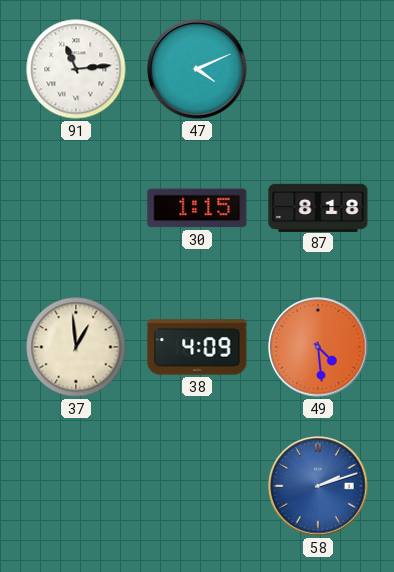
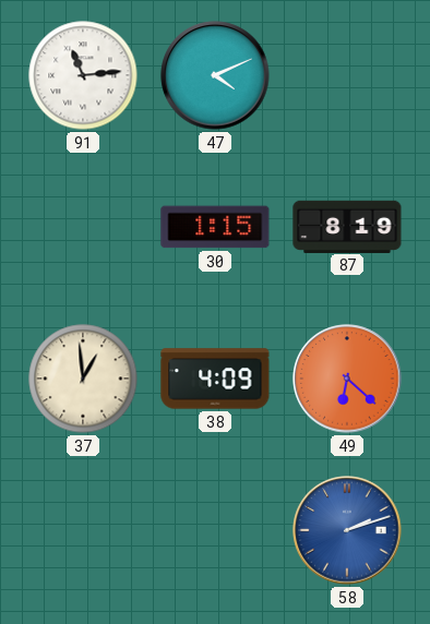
87: 8:18 -> 8:19
49: 4:29 -> 6:22
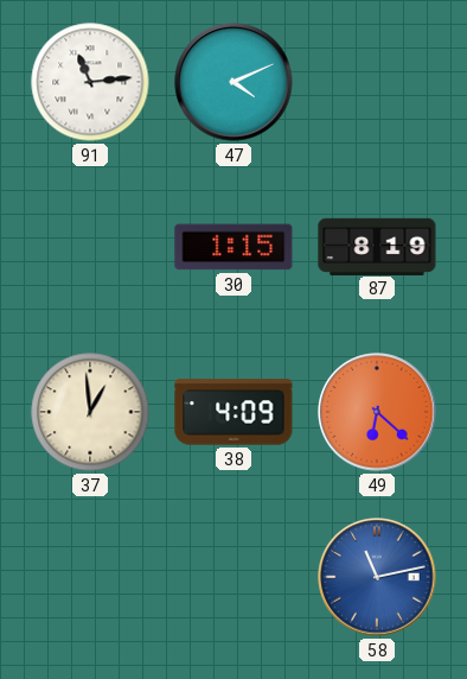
58: 2:12 -> 11:13
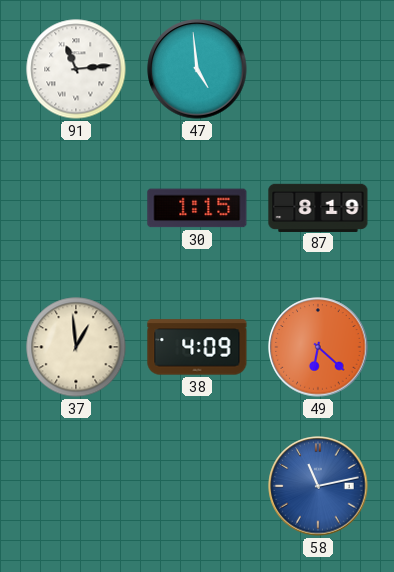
47: 4:11 -> 4:59
